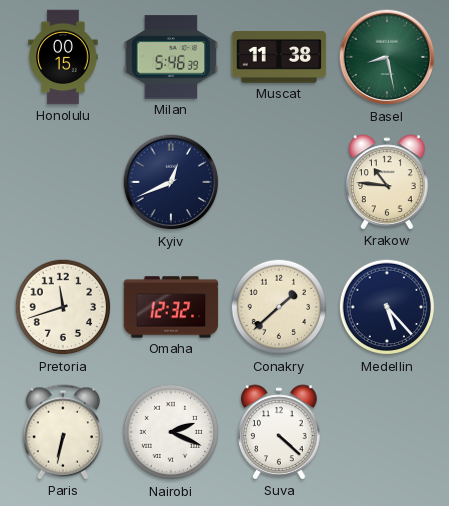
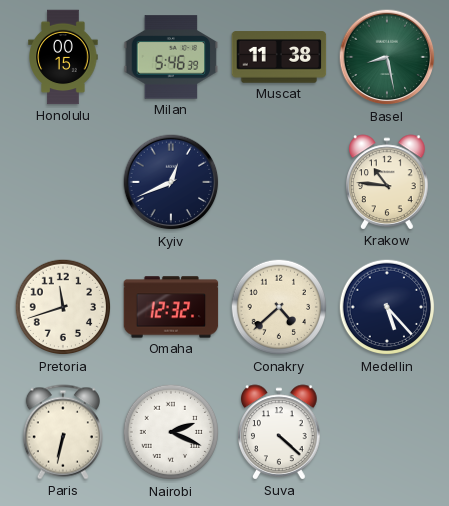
Conakry: 1:38 -> 4:38
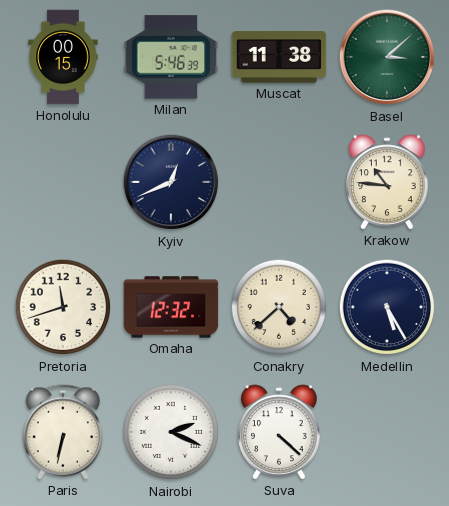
Basel: 8:28 -> 3:08
Medellin: 5:23 -> 5:25
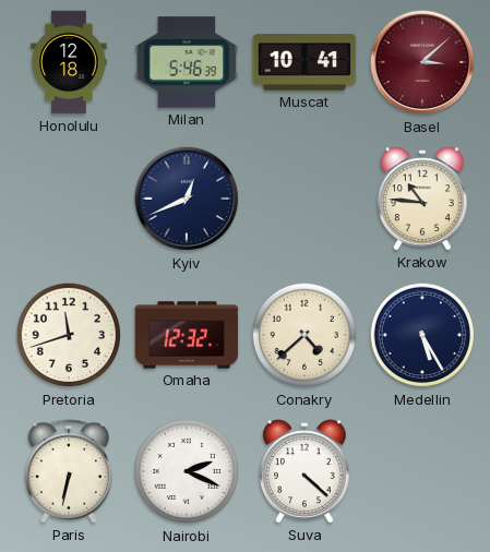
Honolulu: 00:15 -> 12:18
Muscat: 11:38 -> 10:41
Basel dial: green -> burgundy
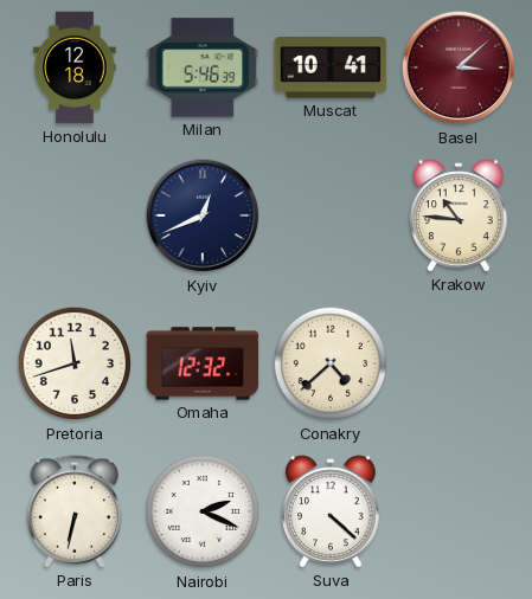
Medellin: 5:25 -> none
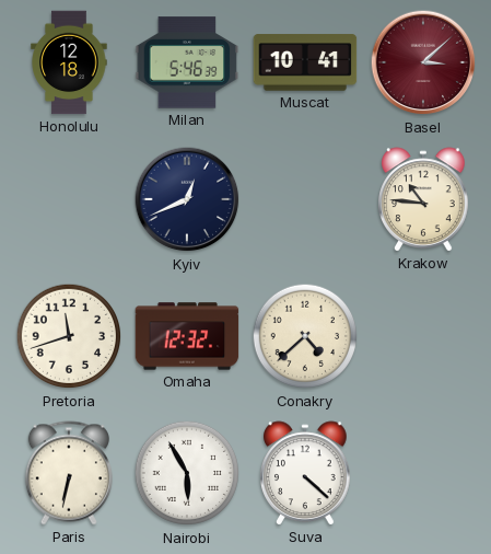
Nairobi: 2:19 -> 5:55
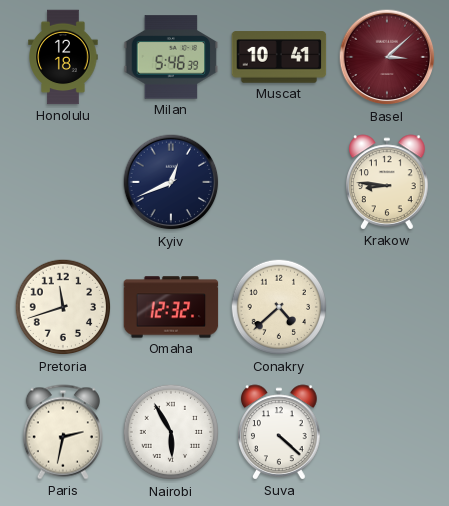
Krakow: 10:46 -> 8:46
Paris: 6:32 -> 2:32
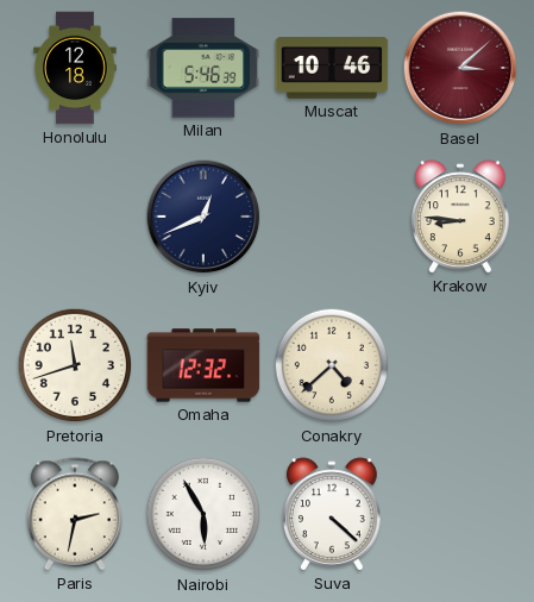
Muscat: 10:41 -> 10:46
